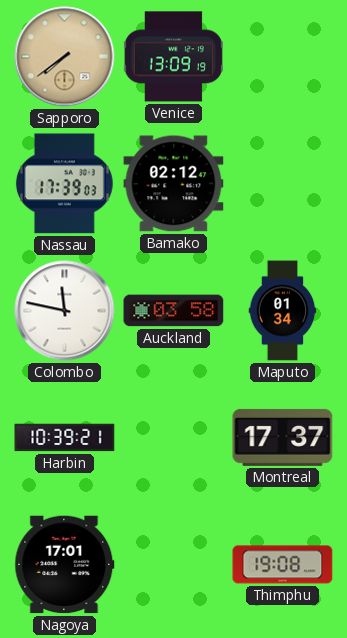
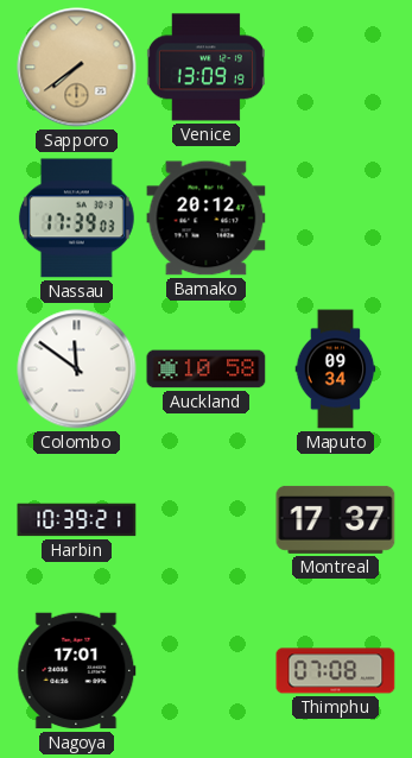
Bamako: 02:12 -> 20:12
Colombo: 11:47 -> 11:51
Auckland: 03:58 -> 10:58
Maputo: 01:34 -> 09:34
Thimphu: 19:08 -> 07:08
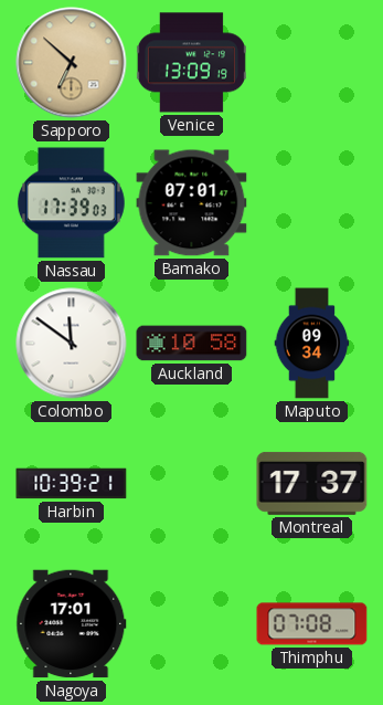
Sapporo: 7:39 -> 6:52
Bamako: 20:12 -> 07:01
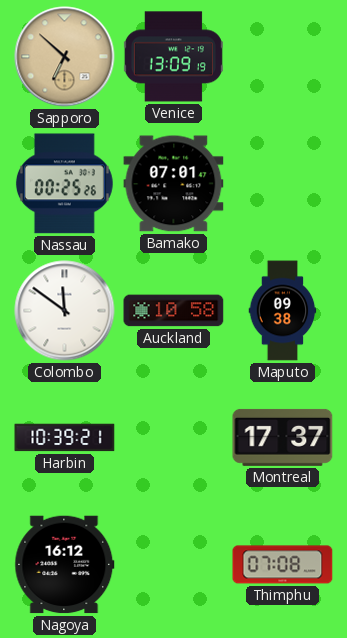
Nassau: 17:39 -> 00:25
Maputo: 09:34 -> 09:38
Nagoya: 17:01 -> 16:12
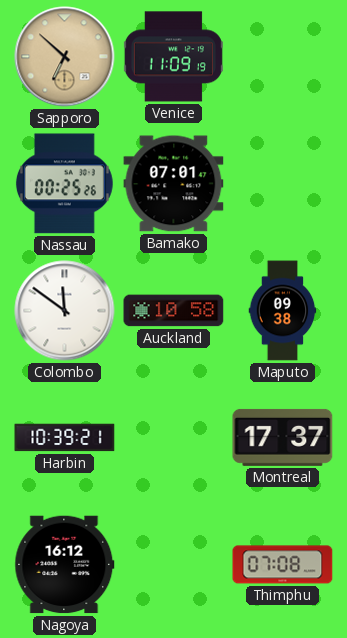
Venice: 13:09 -> 11:09
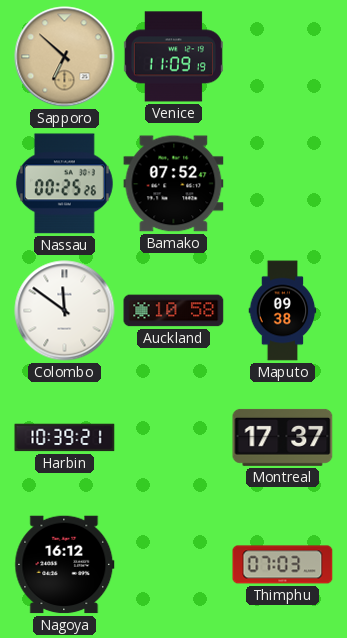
Bamako: 07:01 -> 07:52
Thimphu: 07:08 -> 07:03
